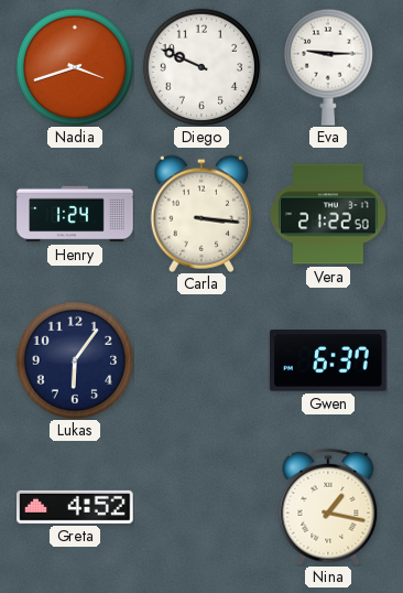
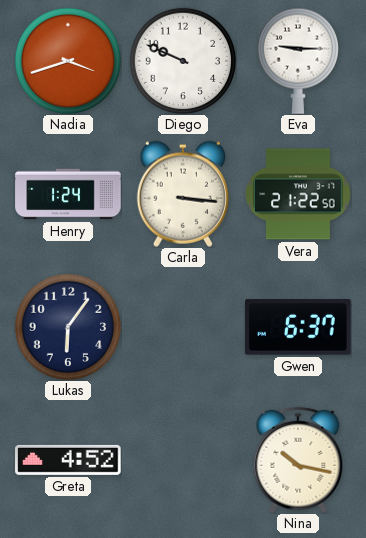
Nina: 1:17 -> 10:17
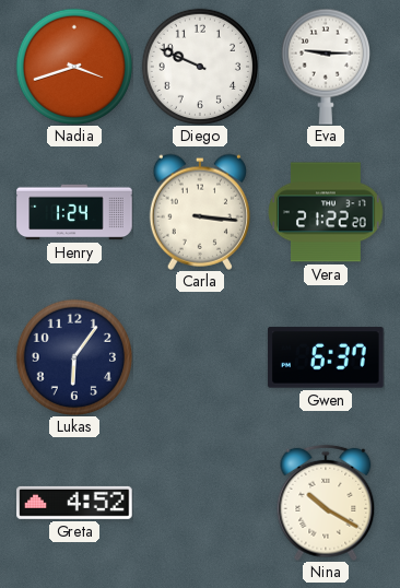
Vera: 21:22:50 -> 21:22:20
Nina: 10:17 -> 10:20
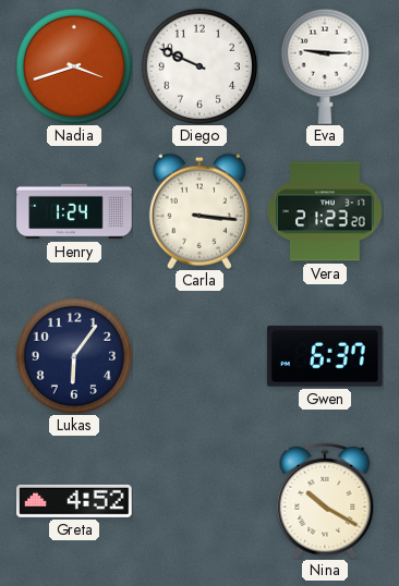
Vera: 21:22 -> 21:23
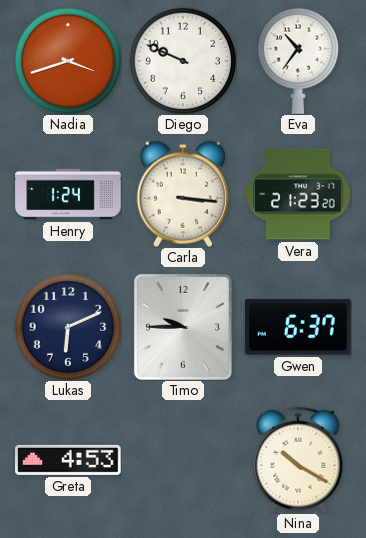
Eva: 9:15 -> 10:36
Lukas: 6:06 -> 6:11
Timo: none -> 9:45
Greta: 4:52 -> 4:53
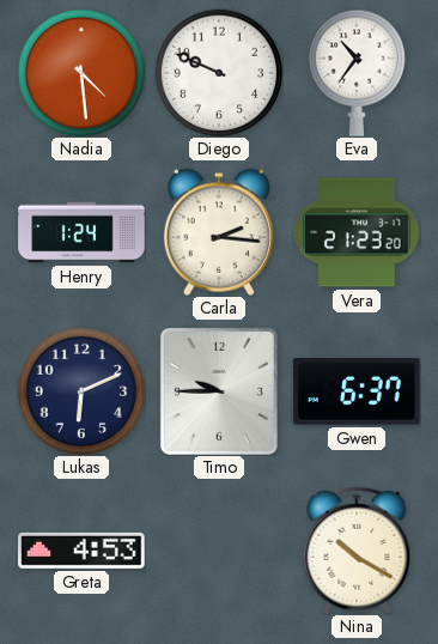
Nadia: 3:42 -> 4:29
Carla: 3:16 -> 2:16
